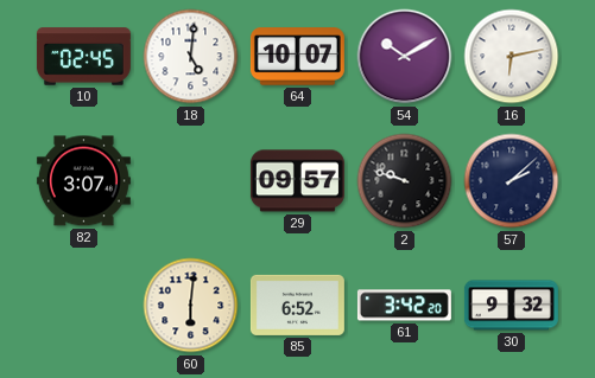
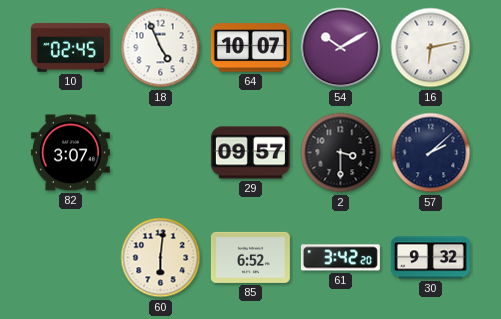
18: 5:01 -> 4:56
2: 9:48 -> 3:30
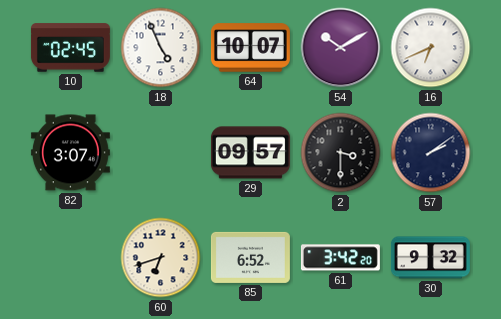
16: 6:13 -> 6:41
57: 2:08 -> 2:09
60: 6:01 -> 6:42
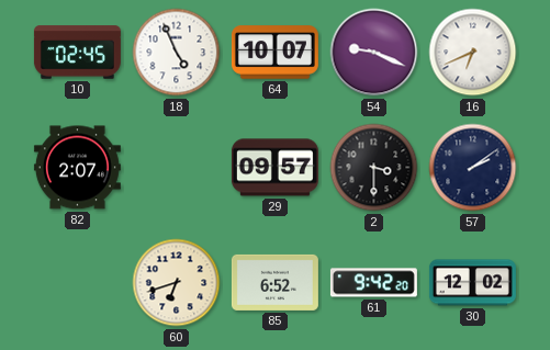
54: 10:10 -> 9:19
82: 3:07 -> 2:07
61: 3:42 -> 9:42
30: 9:32 -> 12:02
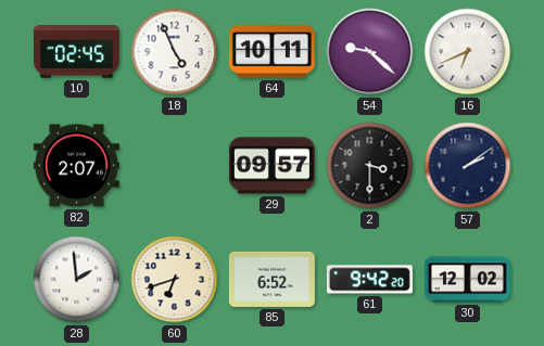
64: 10:07 -> 10:11
54: 9:19 -> 9:22
28: none -> 1:59
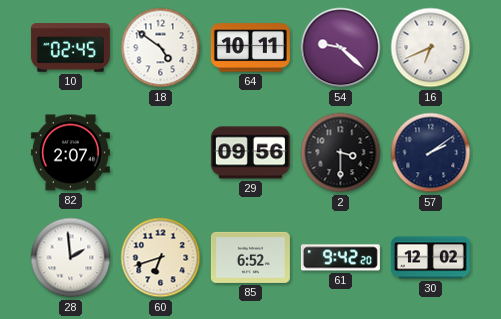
18: 4:56 -> 4:51
29: 09:57 -> 09:56
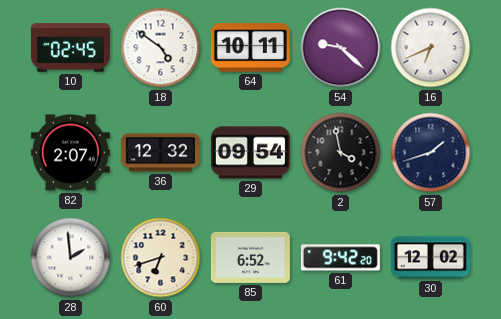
36: none -> 12:32
29: 09:56 -> 09:54
2: 3:30 -> 3:58
57: 2:09 -> 1:42
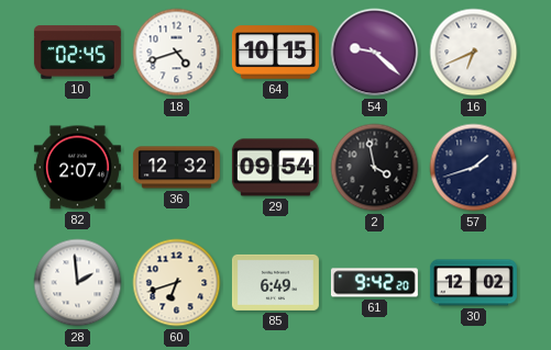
18: 4:51 -> 4:42
64: 10:11 -> 10:15
85: 6:52 -> 6:49
